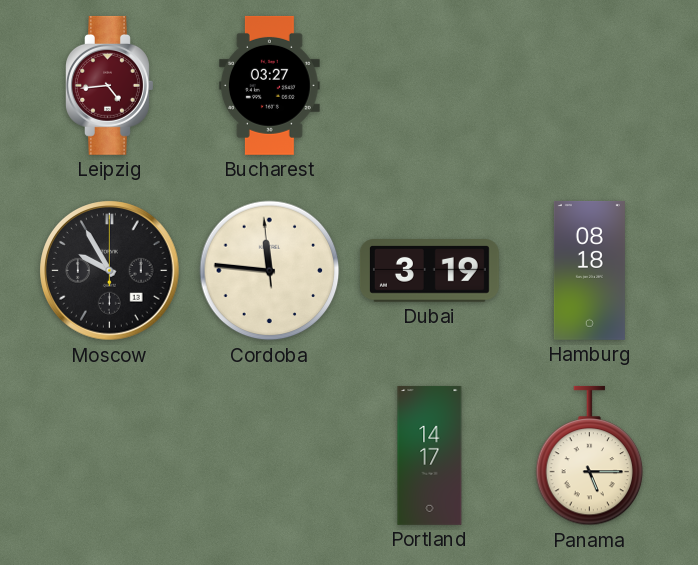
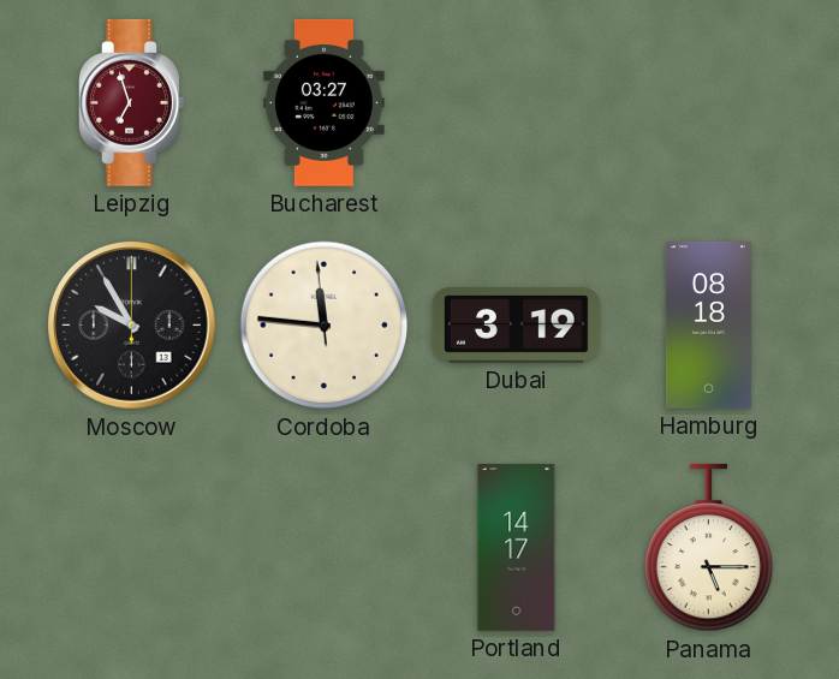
Leipzig: 4:44 -> 6:57
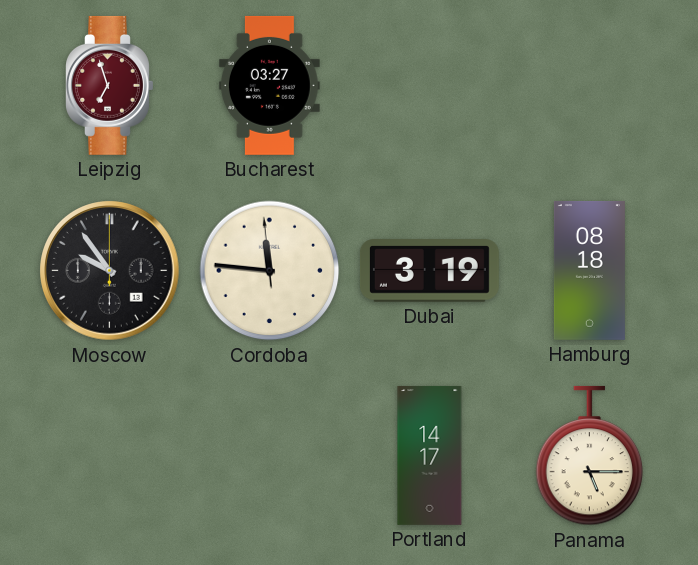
Moscow: 9:55 -> 9:54
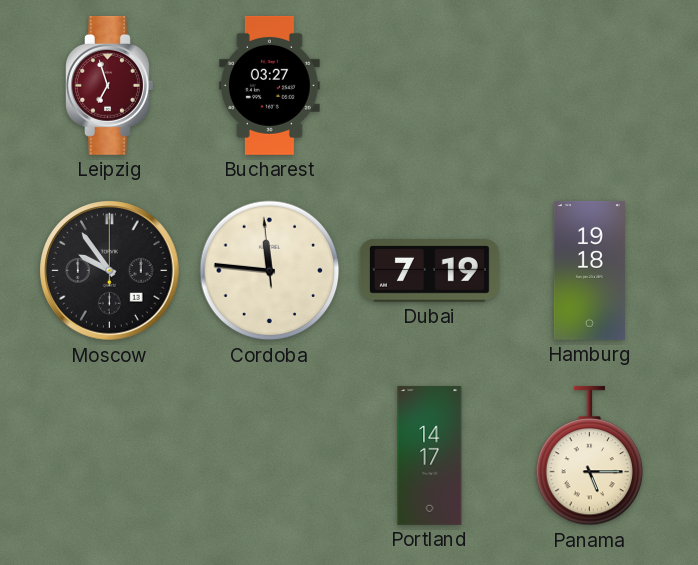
Dubai: 3:19 -> 7:19
Hamburg: 08:18 -> 19:18
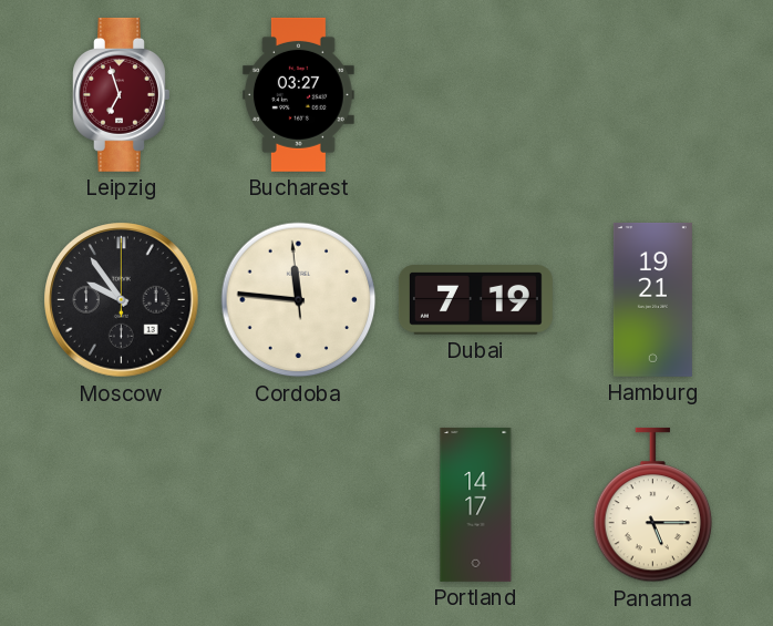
Hamburg: 19:18 -> 19:21
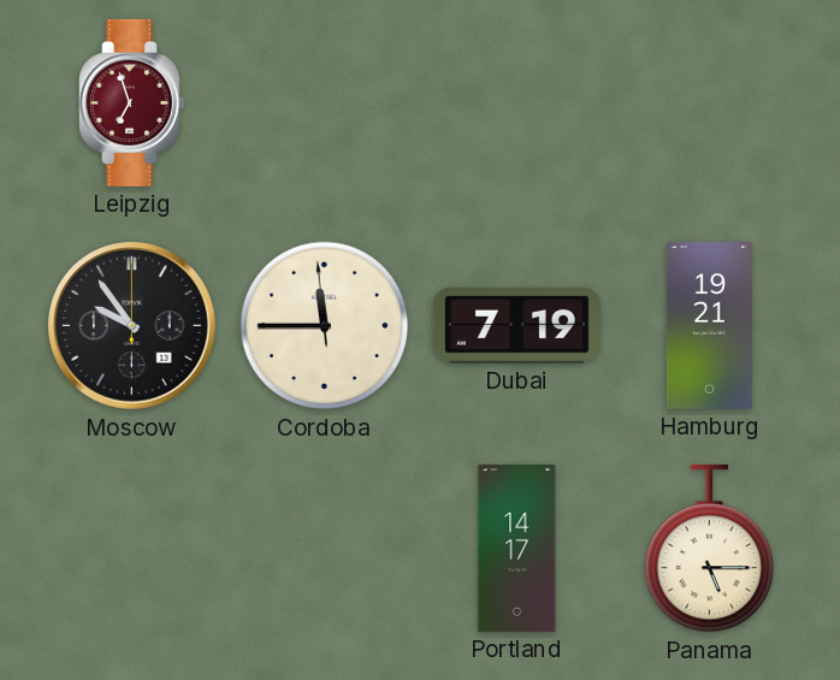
Bucharest: 03:27 -> none
Cordoba: 11:45 -> 11:44
